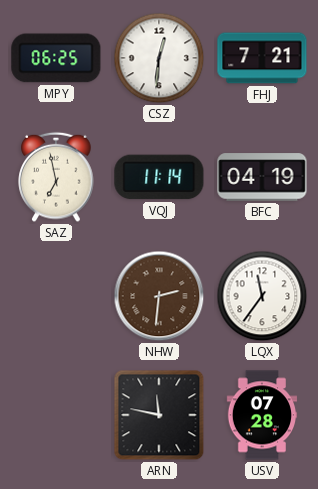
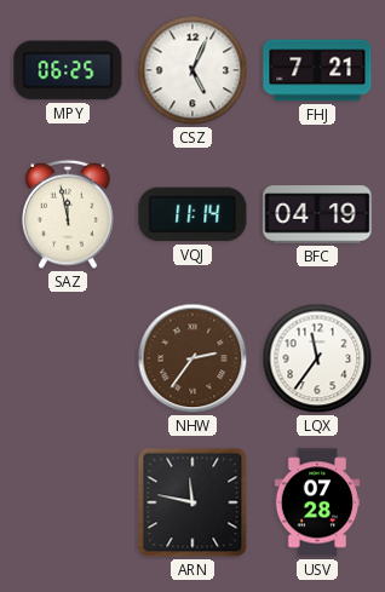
CSZ: 12:31 -> 5:04
SAZ: 6:58 -> 11:58
NHW: 2:31 -> 2:36
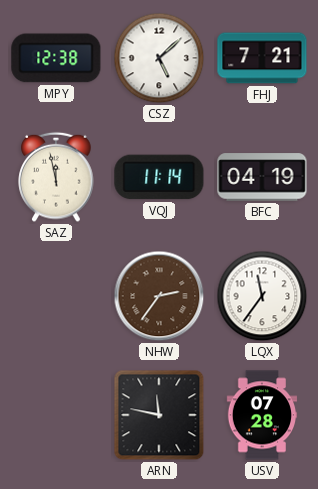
MPY: 06:25 -> 12:38
CSZ: 5:04 -> 5:08
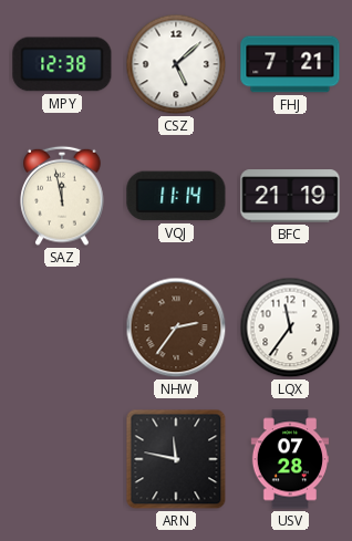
BFC: 04:19 -> 21:19
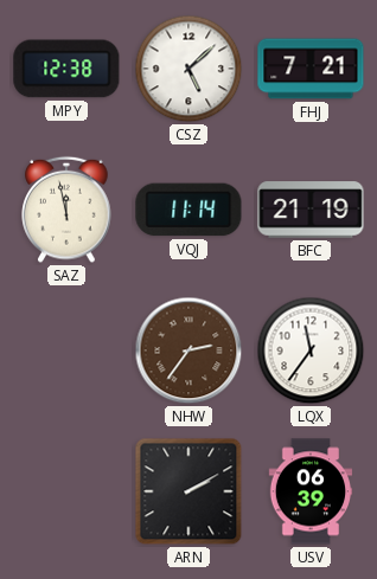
ARN: 11:47 -> 2:10
USV: 07:28 -> 06:39
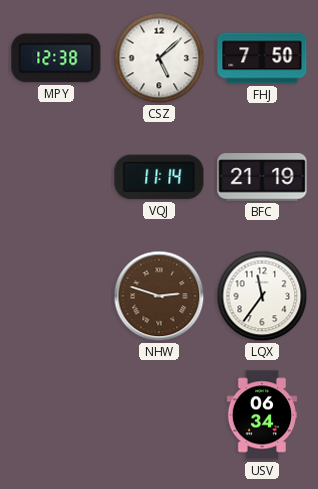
FHJ: 7:21 -> 7:50
SAZ: 11:58 -> none
NHW: 2:36 -> 2:48
ARN: 2:10 -> none
USV: 06:39 -> 06:34
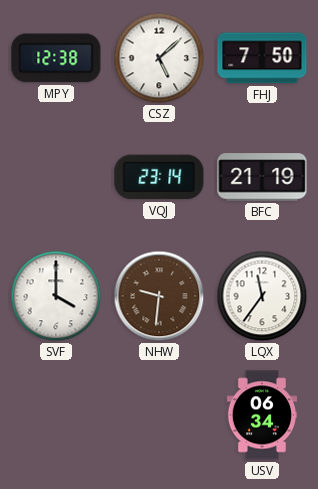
VQJ: 11:14 -> 23:14
SVF: none -> 4:00
NHW: 2:48 -> 9:31
